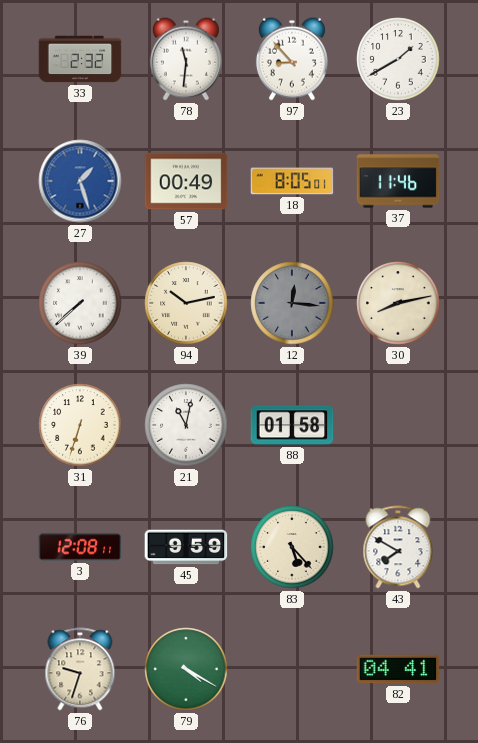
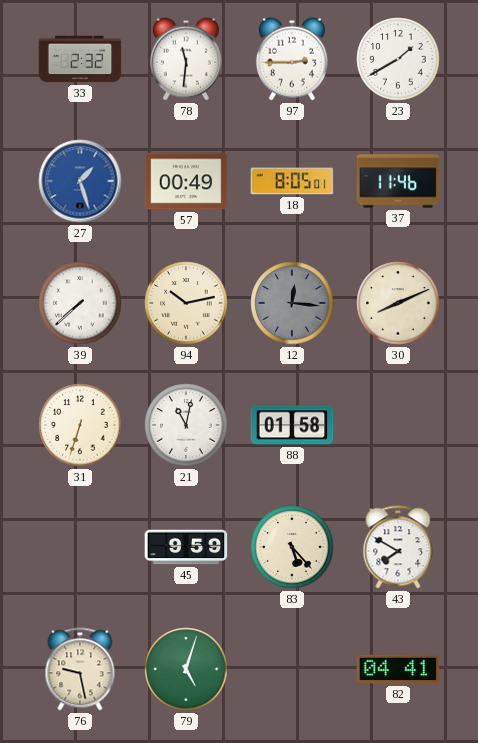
97: 8:53 -> 2:45
30: 8:13 -> 8:11
3: 12:08 -> none
76: 9:33 -> 9:28
79: 4:20 -> 5:03
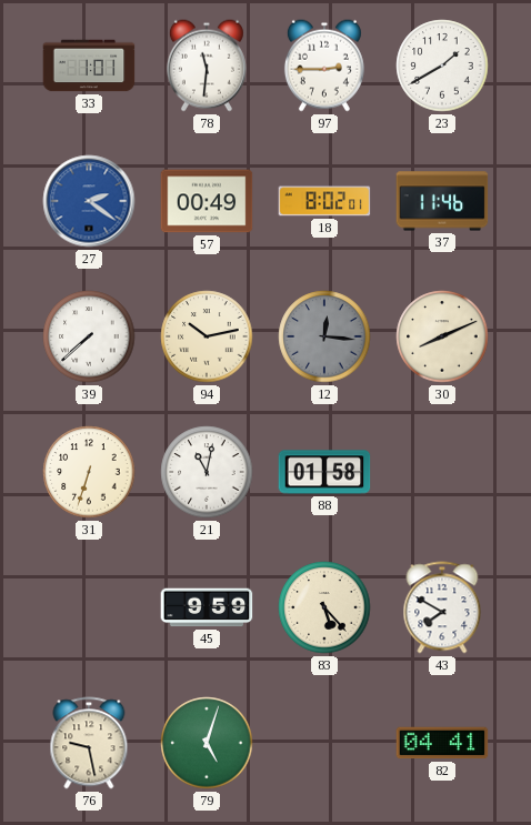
33: 2:32 -> 1:01
27: 1:27 -> 2:21
18: 8:05 -> 8:02
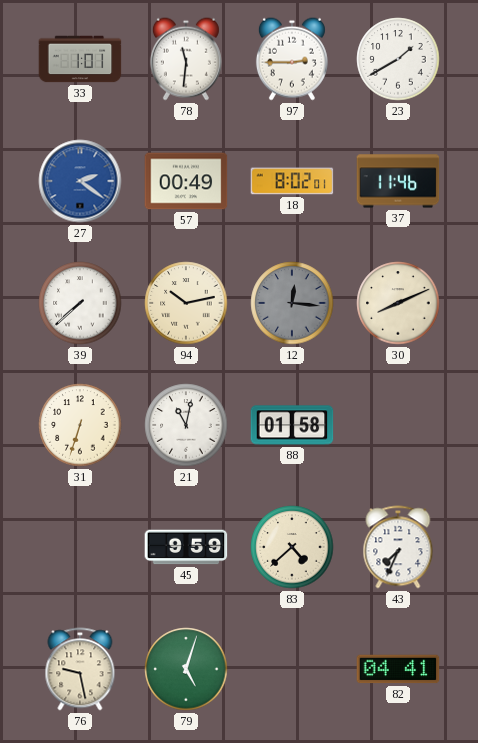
83: 5:23 -> 4:38
43: 7:50 -> 7:34
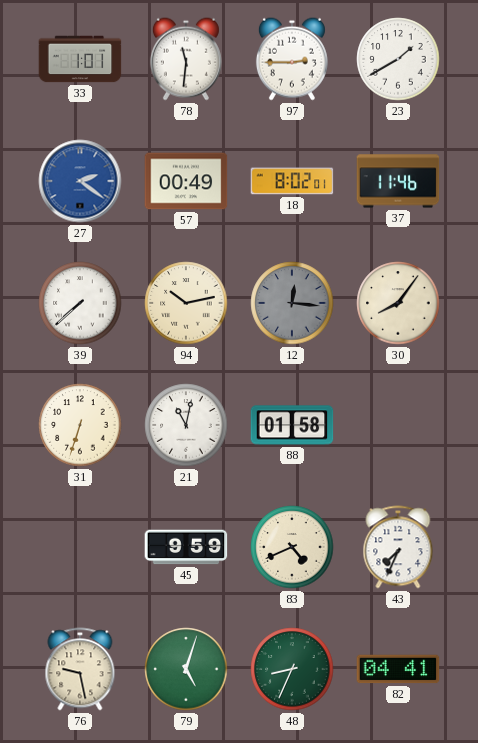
30: 8:11 -> 8:06
83: 4:38 -> 4:41
48: none -> 8:34
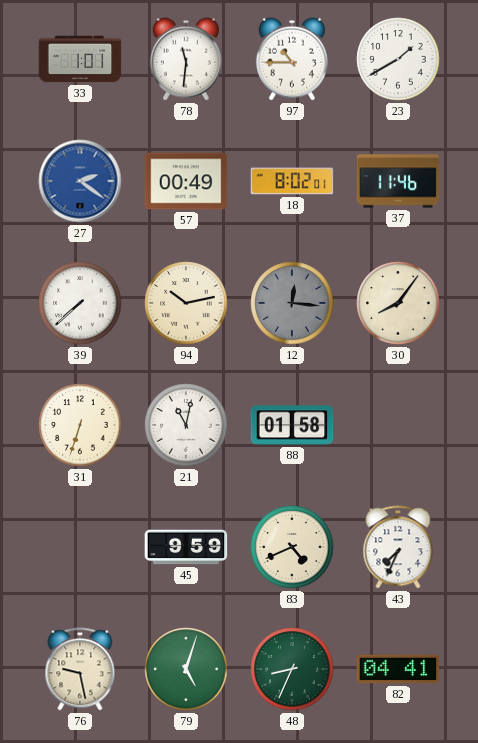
97: 2:45 -> 10:45
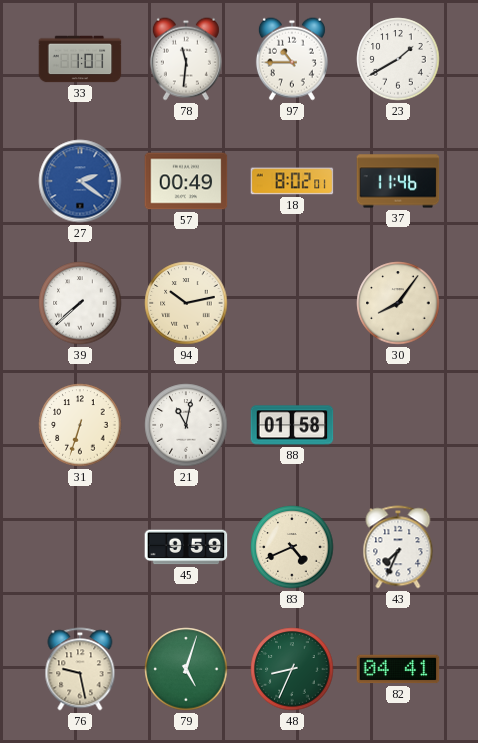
12: 12:16 -> none
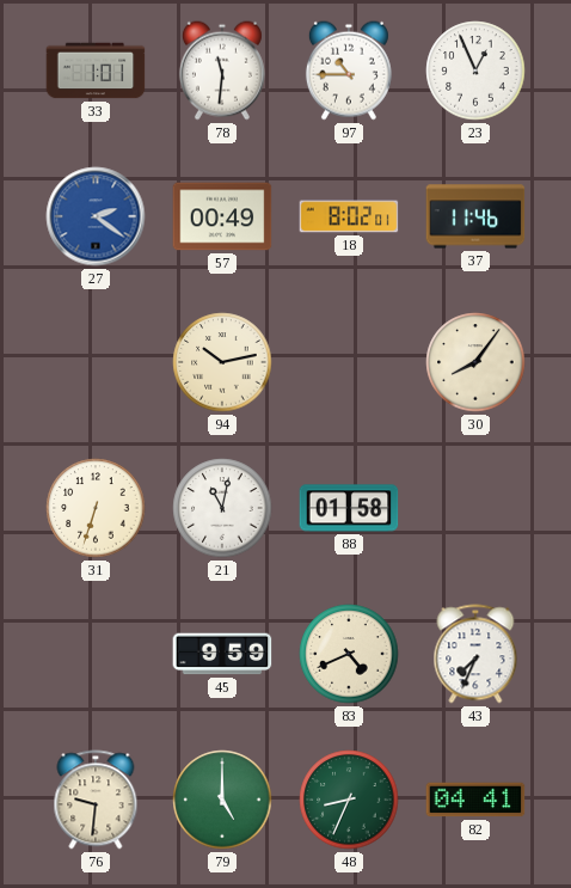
23: 1:40 -> 12:56
39: 7:38 -> none
76: 9:28 -> 9:31
79: 5:03 -> 5:00
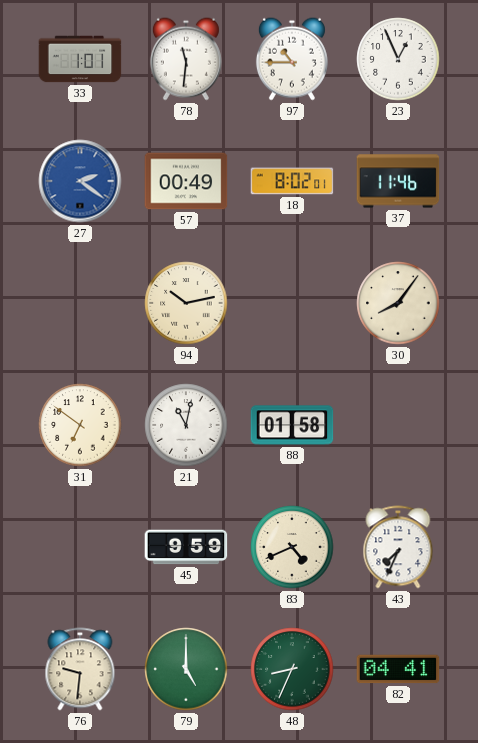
31: 6:33 -> 6:51
